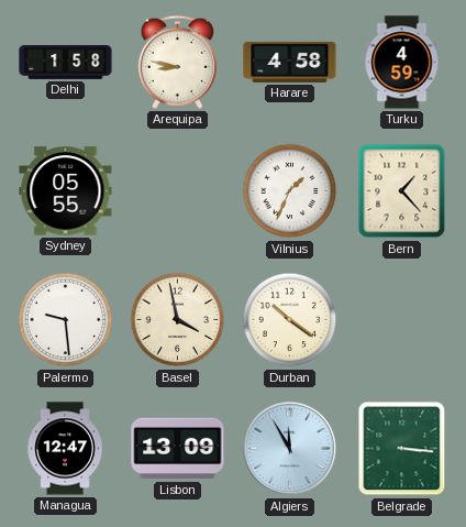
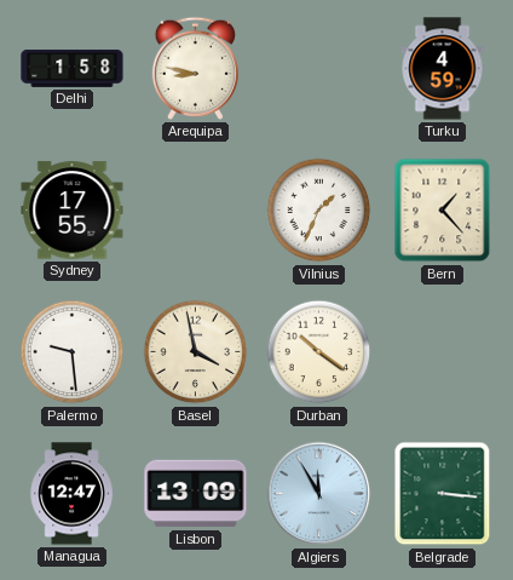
Harare: 4:58 -> none
Sydney: 05:55 -> 17:55
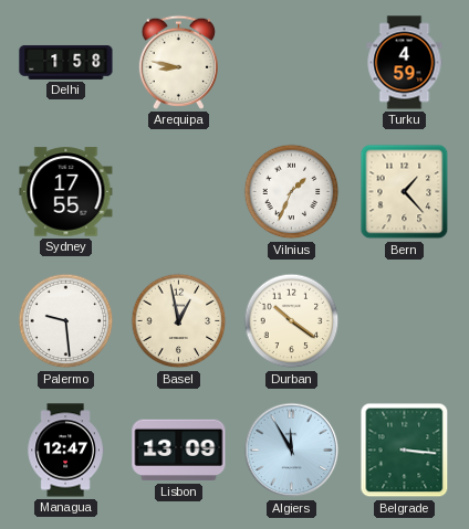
Basel: 3:58 -> 12:58
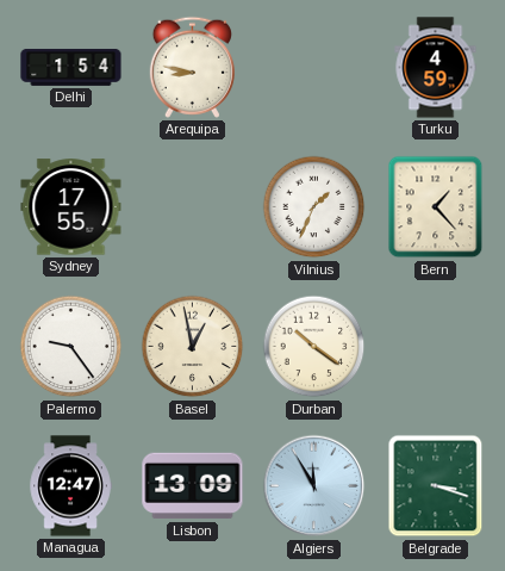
Delhi: 1:58 -> 1:54
Palermo: 9:29 -> 9:24
Belgrade: 3:16 -> 3:18
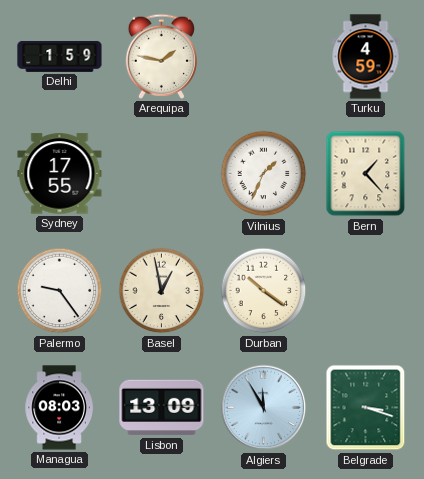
Delhi: 1:54 -> 1:59
Arequipa: 8:47 -> 1:47
Managua: 12:47 -> 08:03
